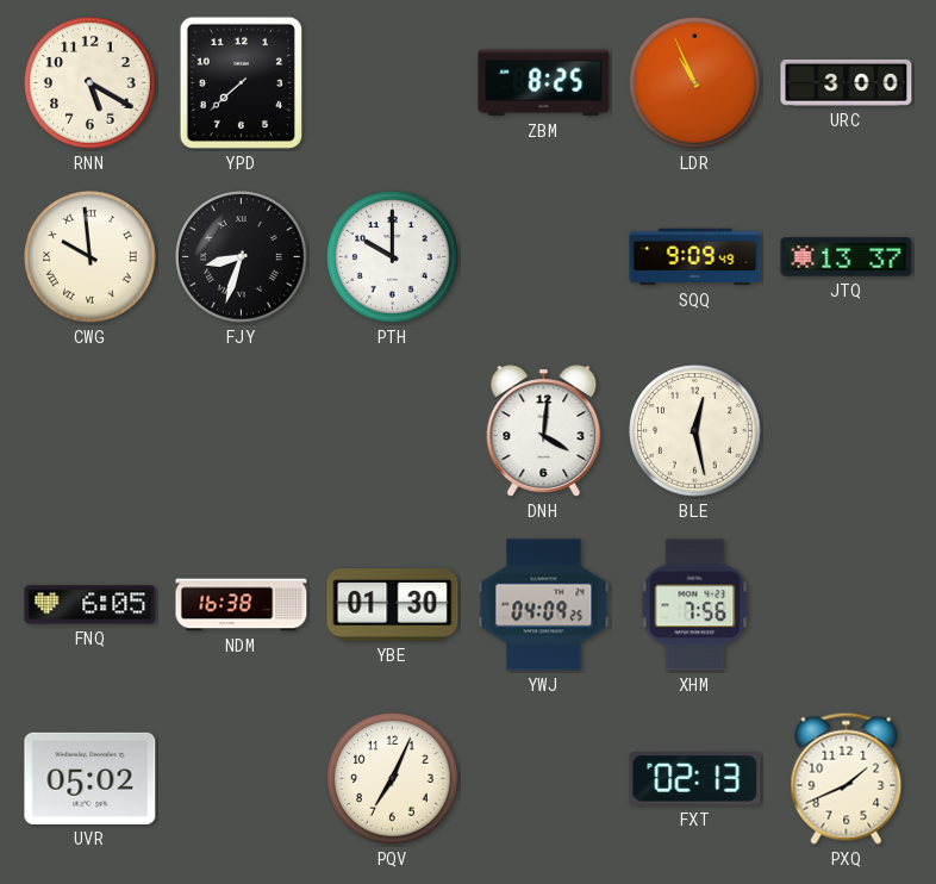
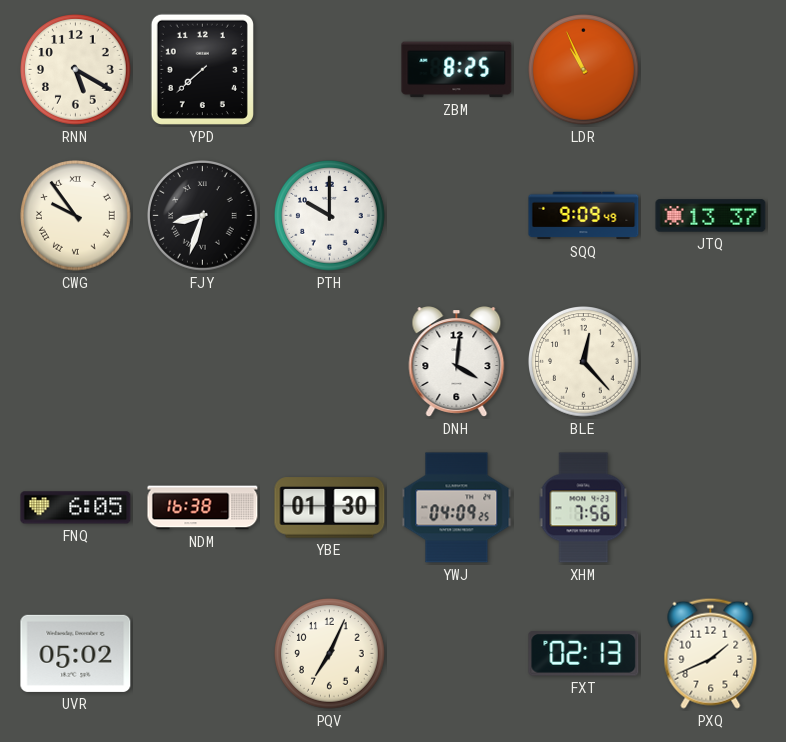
URC: 3:00 -> none
CWG: 9:59 -> 9:54
BLE: 12:28 -> 12:23
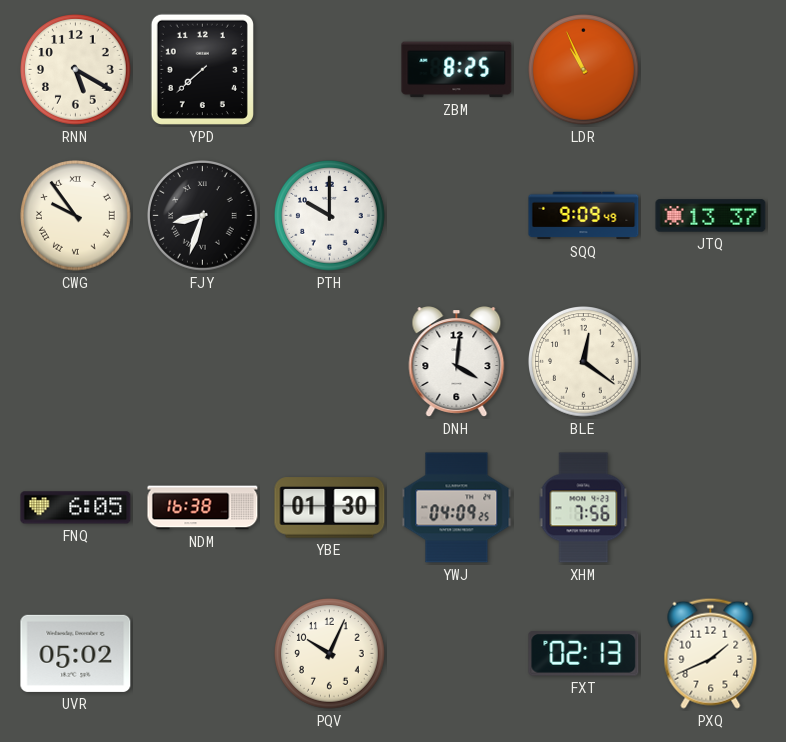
BLE: 12:23 -> 12:21
PQV: 7:04 -> 10:04
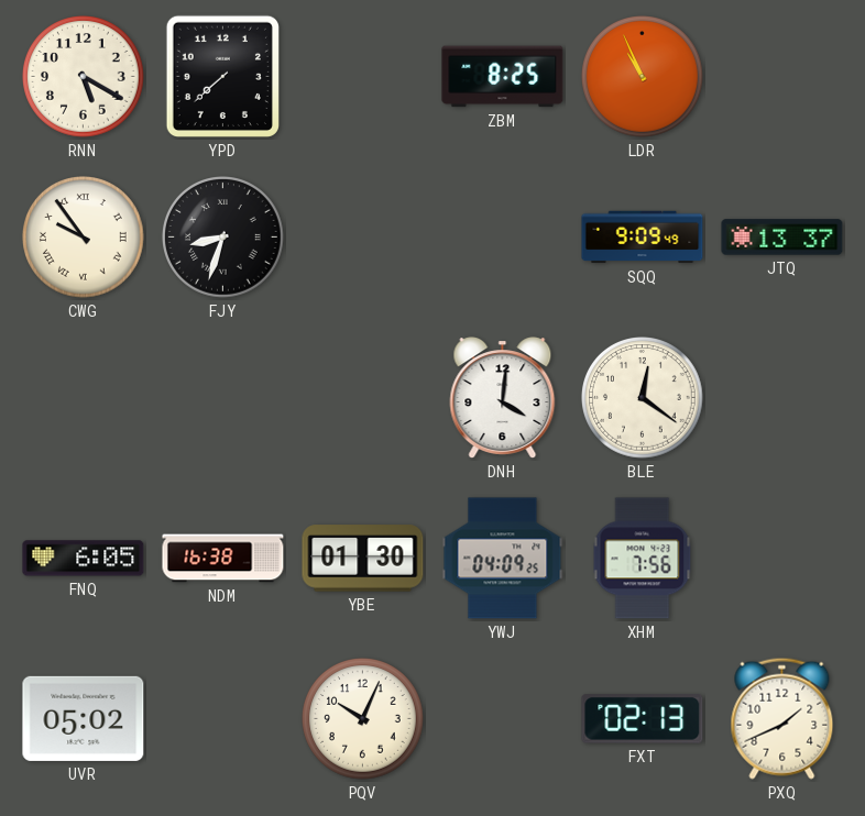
PTH: 10:00 -> none
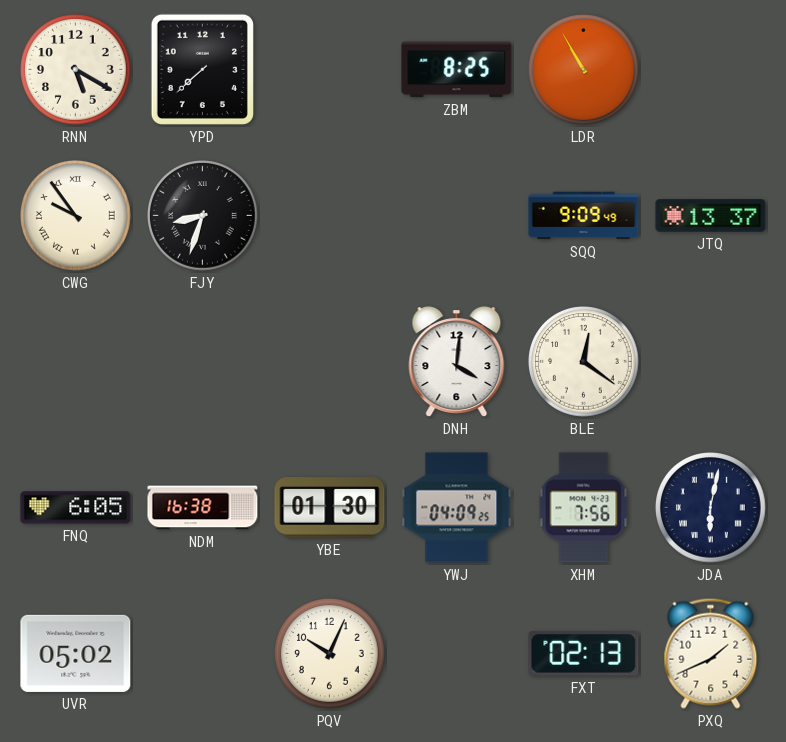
LDR: 10:56 -> 10:55
JDA: none -> 6:02
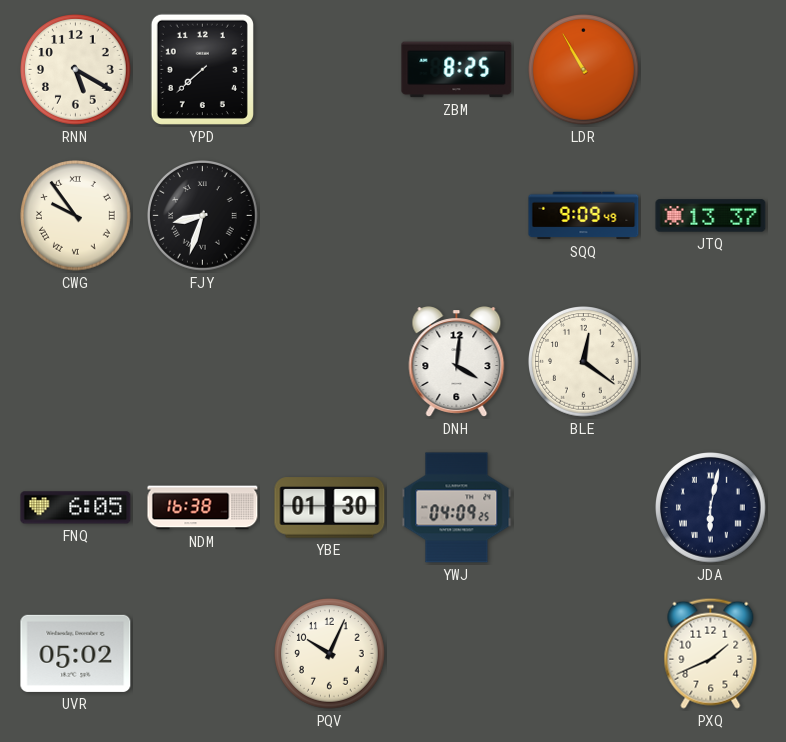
XHM: 7:56 -> none
FXT: 02:13 -> none
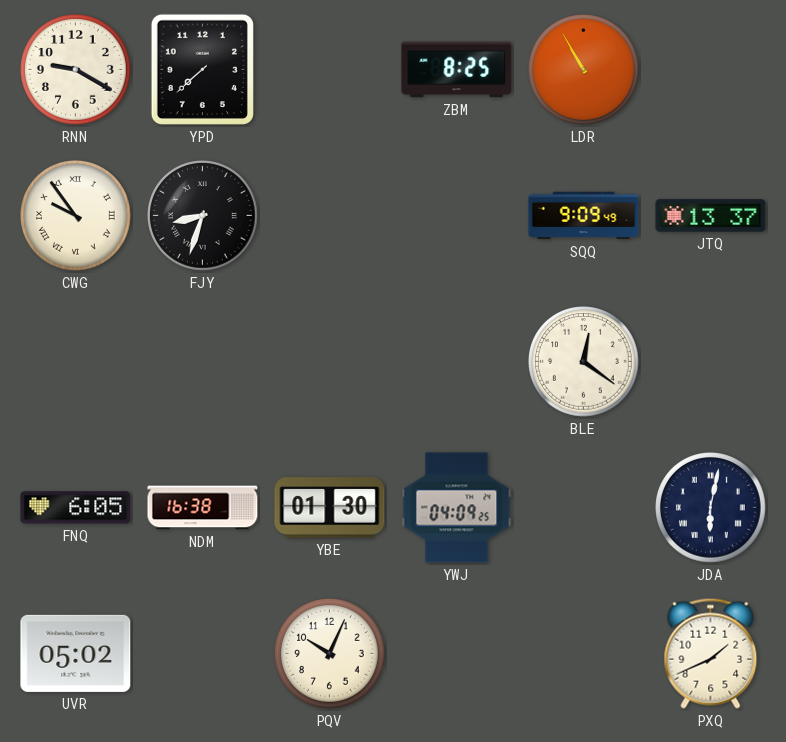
RNN: 5:20 -> 9:20
DNH: 4:01 -> none
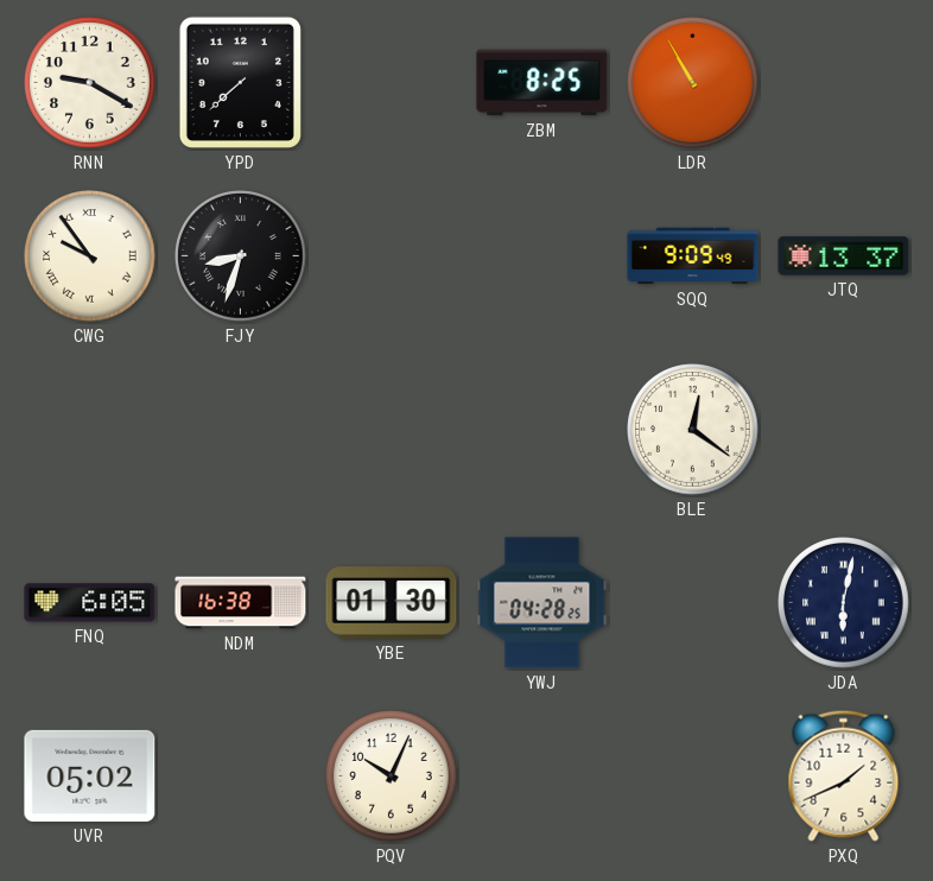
YWJ: 04:09 -> 04:28
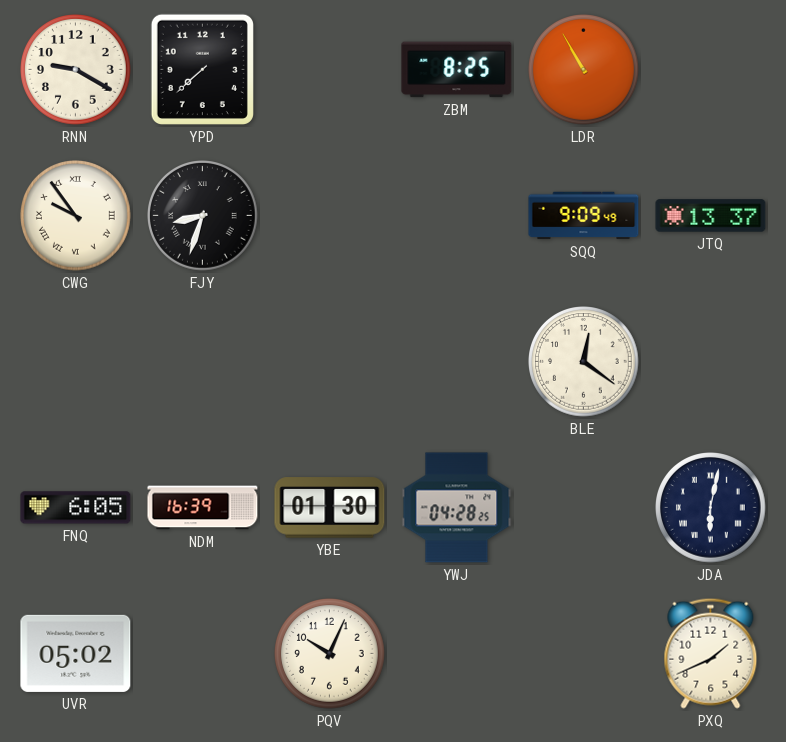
NDM: 16:38 -> 16:39
